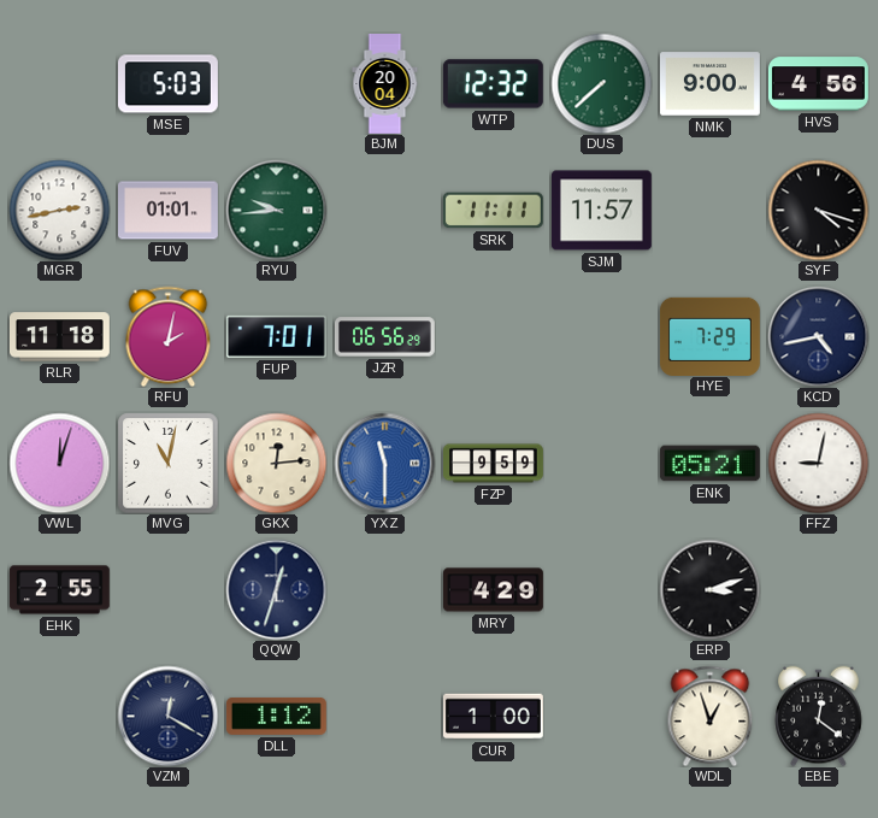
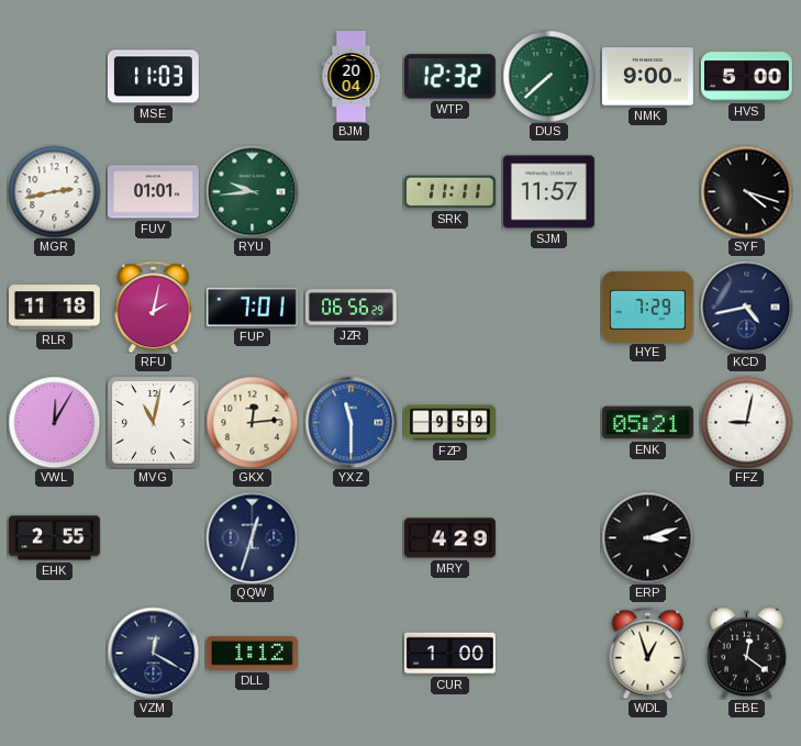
MSE: 5:03 -> 11:03
HVS: 4:56 -> 5:00
VWL: 12:03 -> 12:05
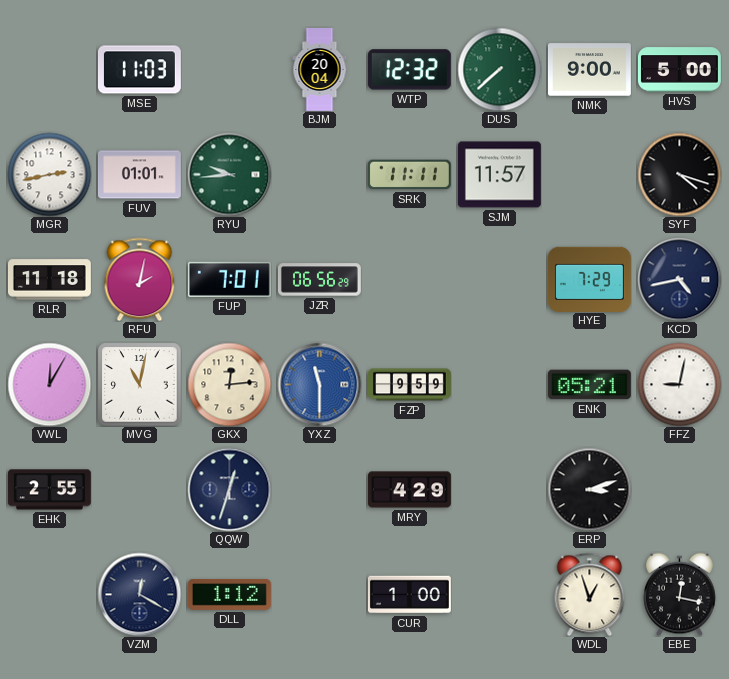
EBE: 12:21 -> 12:17
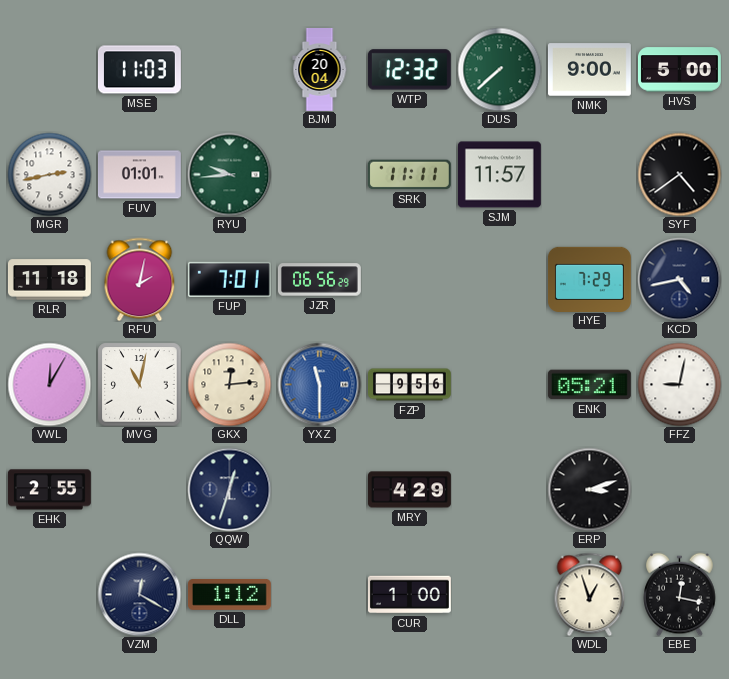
SYF: 4:18 -> 4:39
FZP: 9:59 -> 9:56
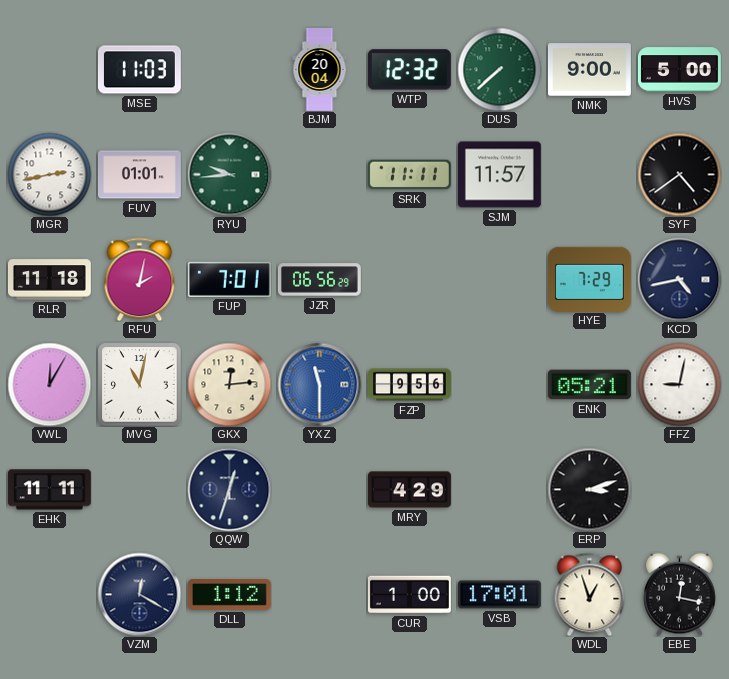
EHK: 2:55 -> 11:11
VSB: none -> 17:01
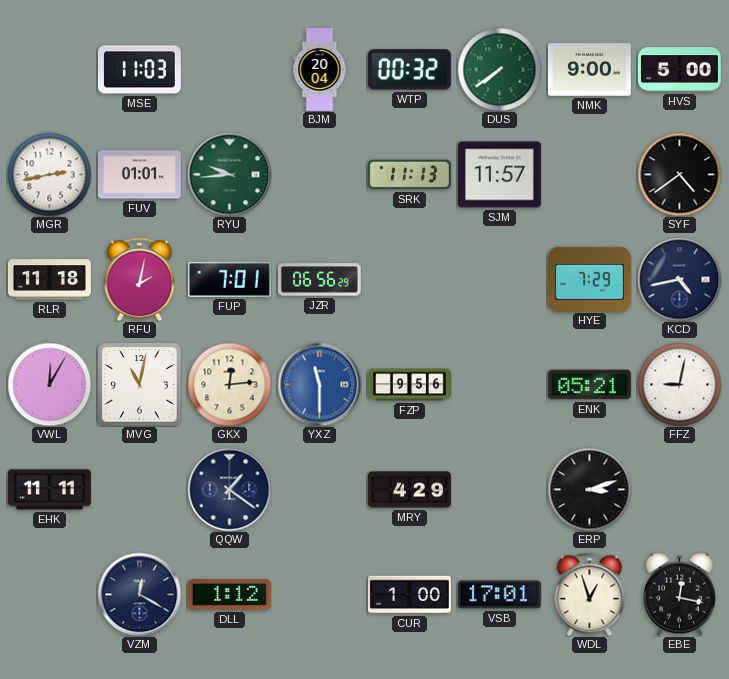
WTP: 12:32 -> 00:32
DUS: 7:38 -> 7:39
SRK: 11:11 -> 11:13
QQW: 12:33 -> 1:21
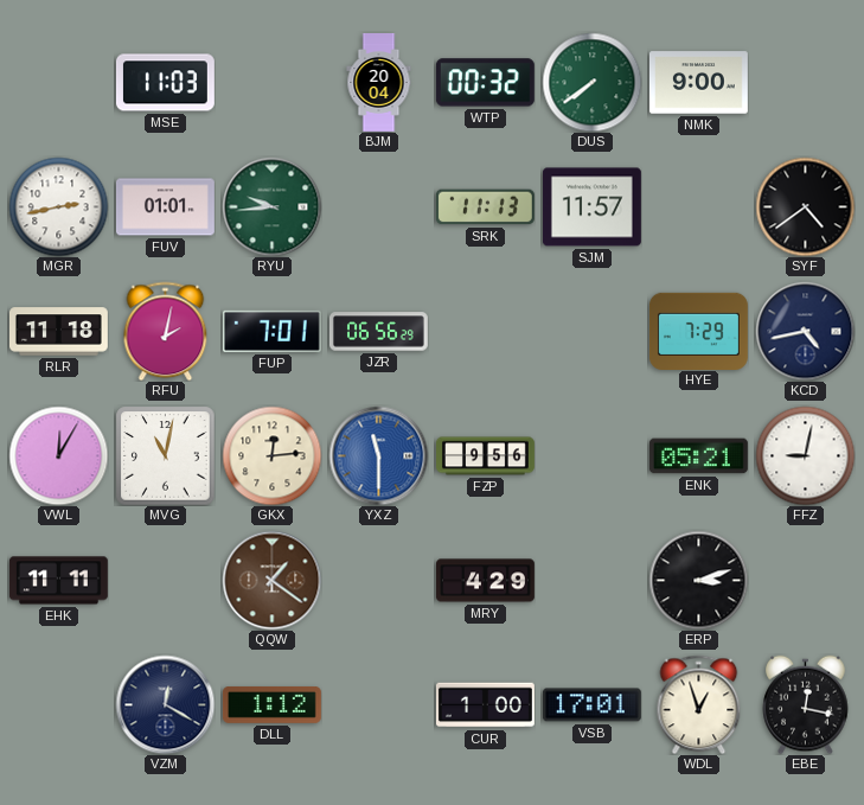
HVS: 5:00 -> none
QQW dial: navy -> brown
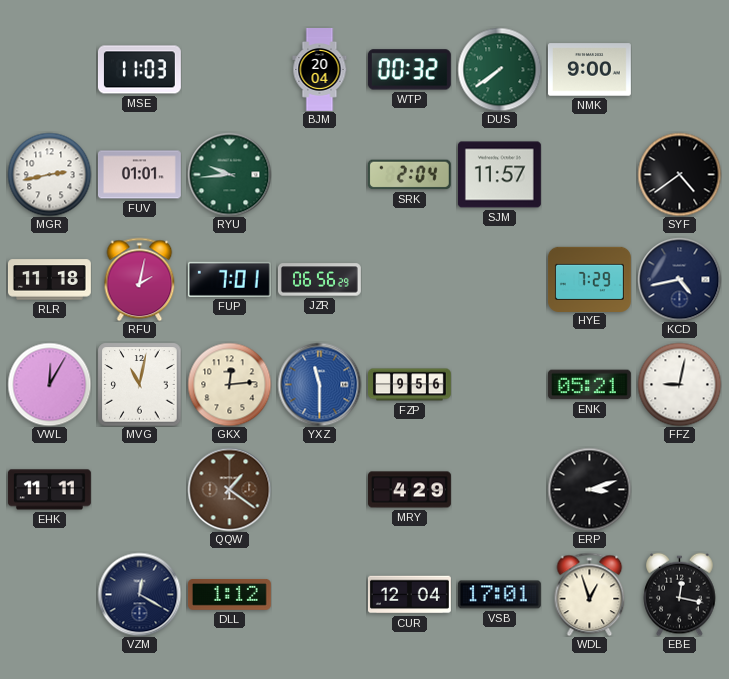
SRK: 11:13 -> 2:04
CUR: 1:00 -> 12:04
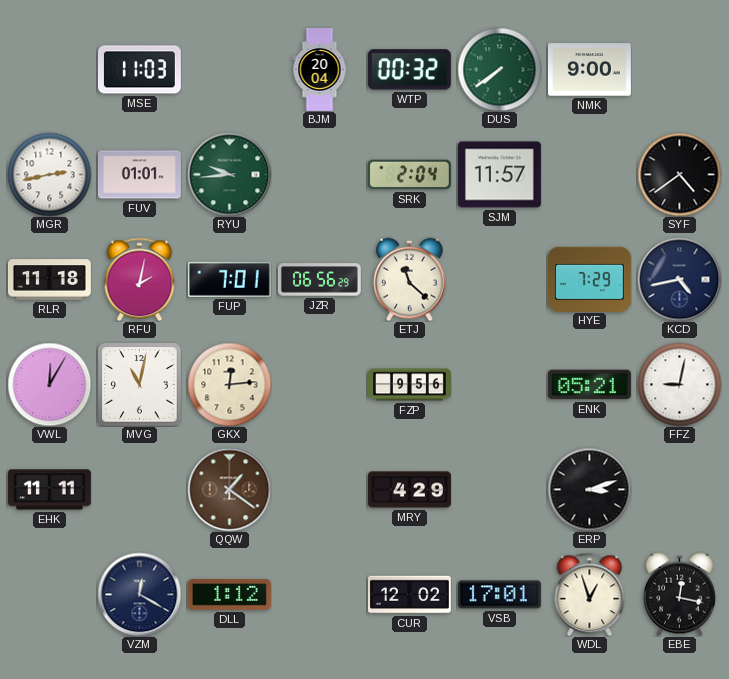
ETJ: none -> 11:22
YXZ: 11:30 -> none
CUR: 12:04 -> 12:02
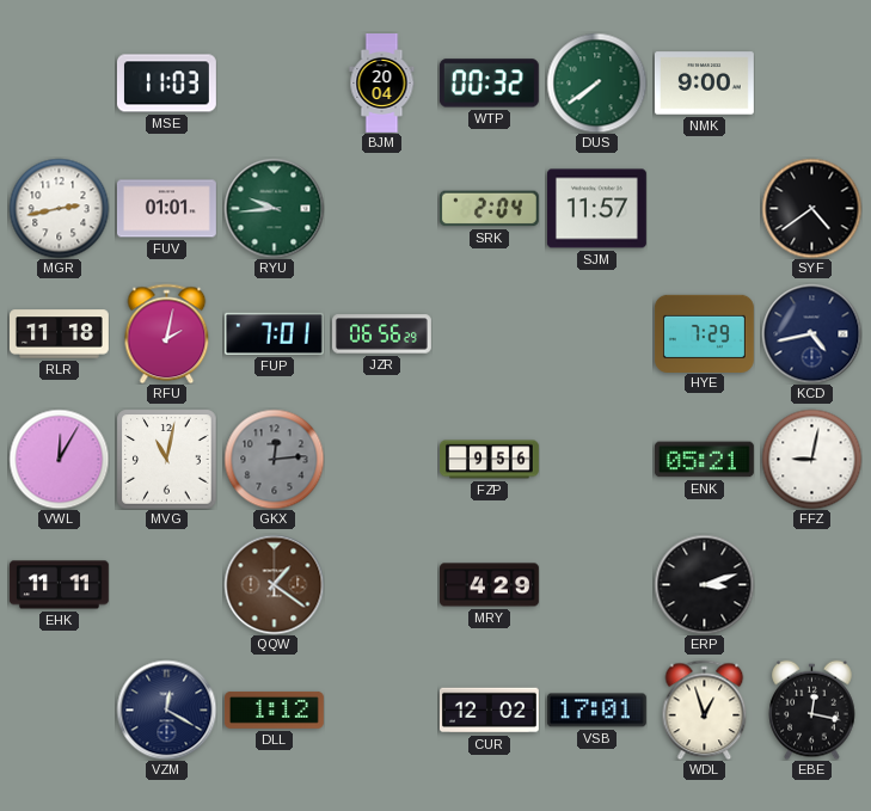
ETJ: 11:22 -> none
GKX dial: cream -> grey
